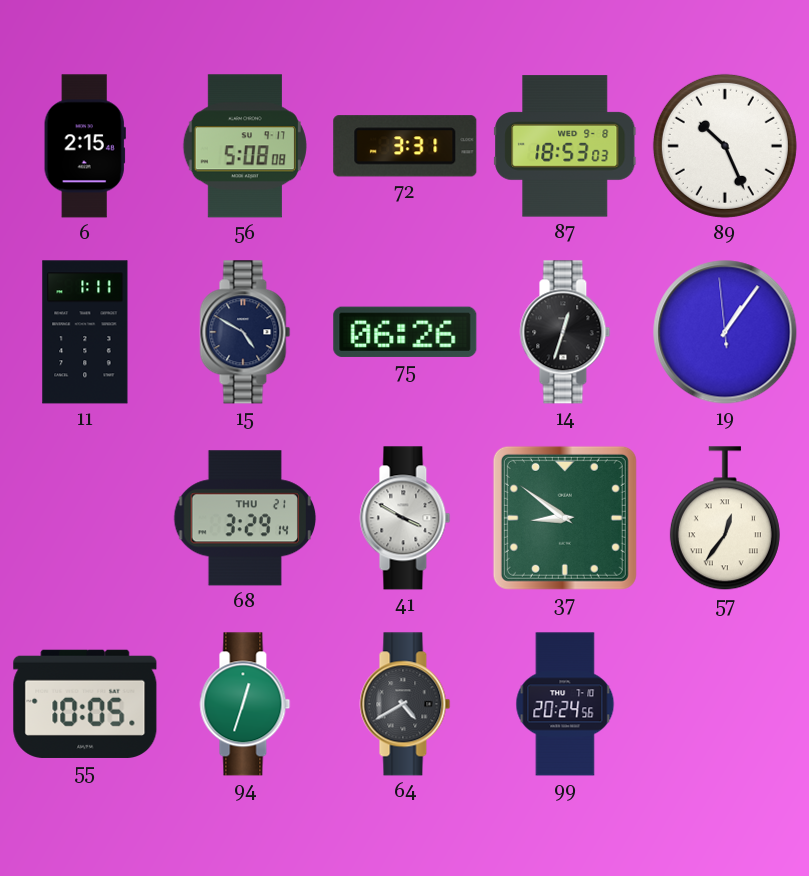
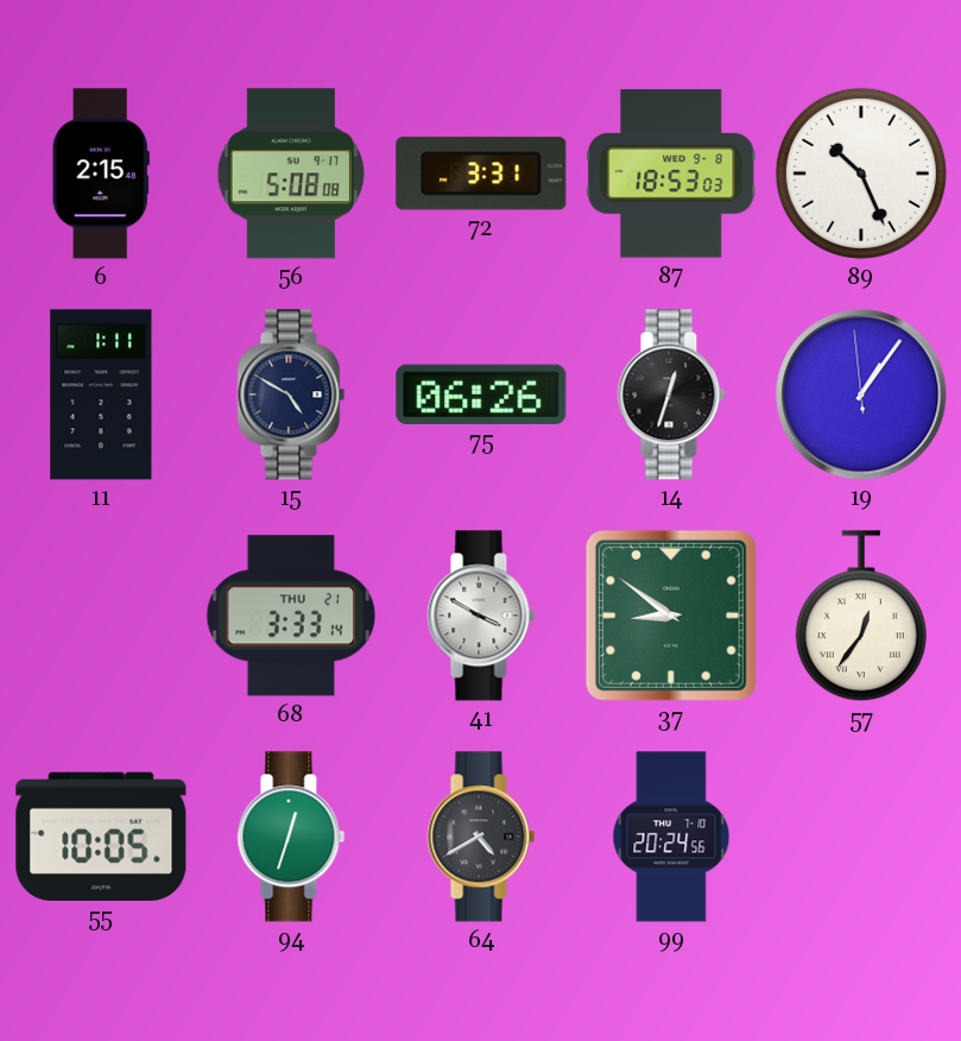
68: 3:29 -> 3:33
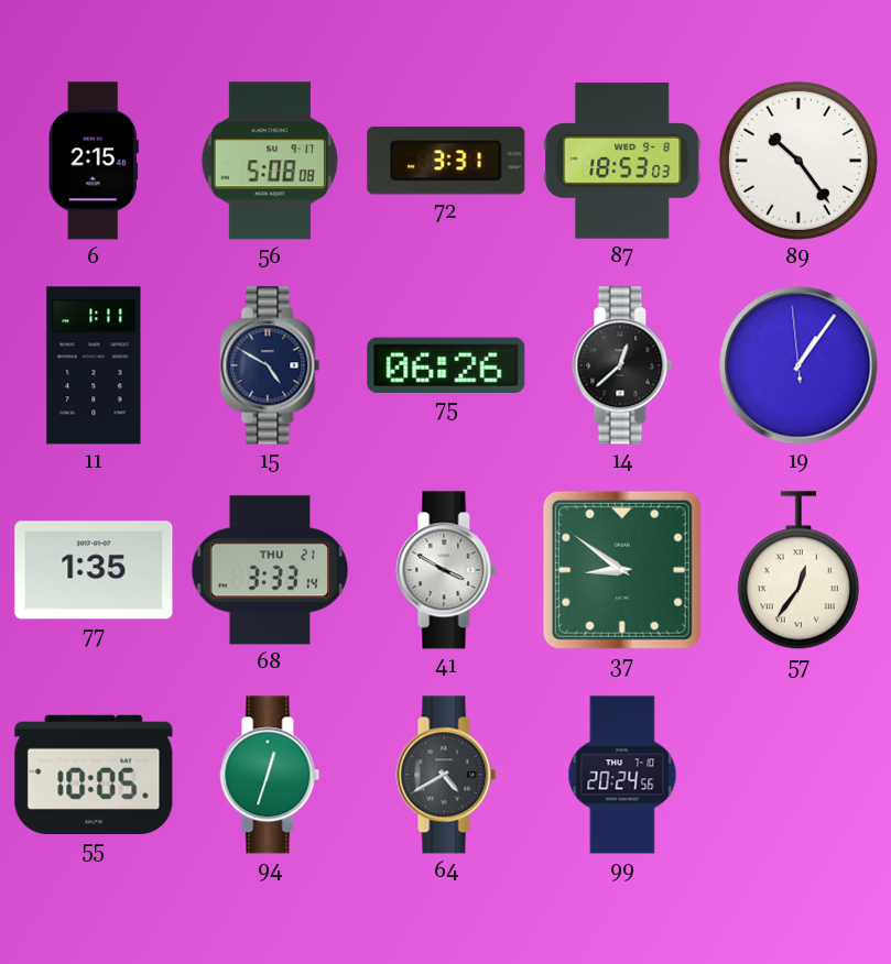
89: 10:26 -> 10:24
14: 12:33 -> 12:38
77: none -> 1:35
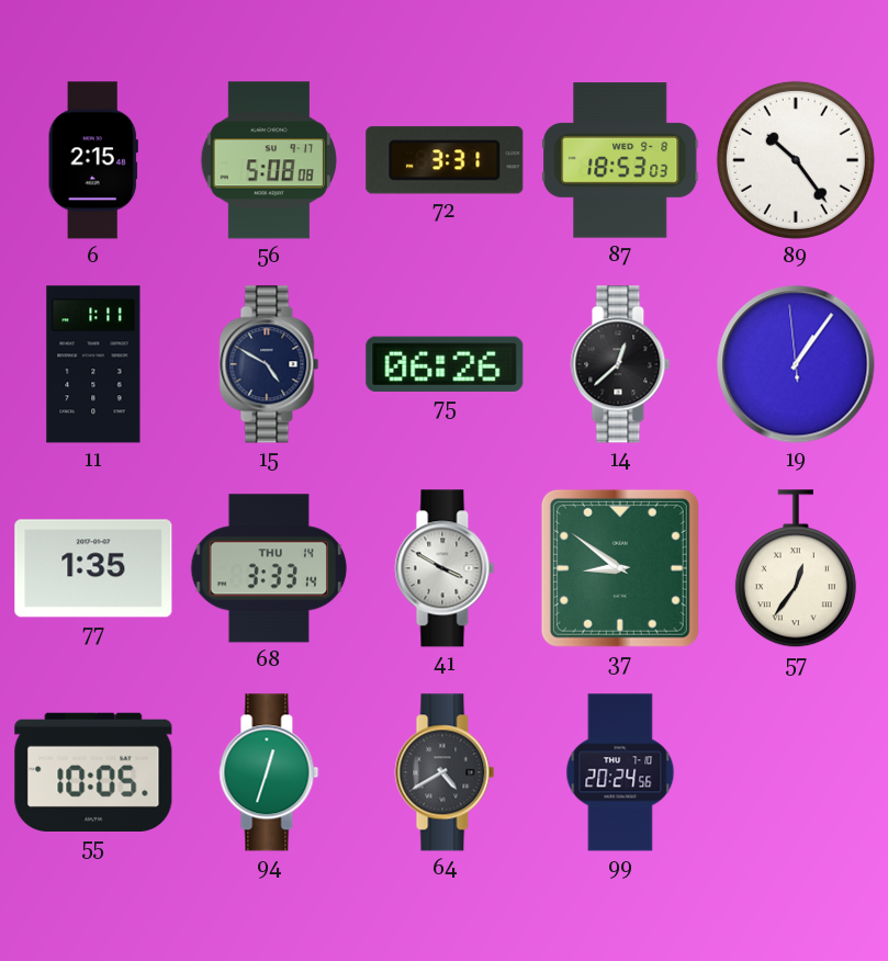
68 date: THU 21 -> THU 14
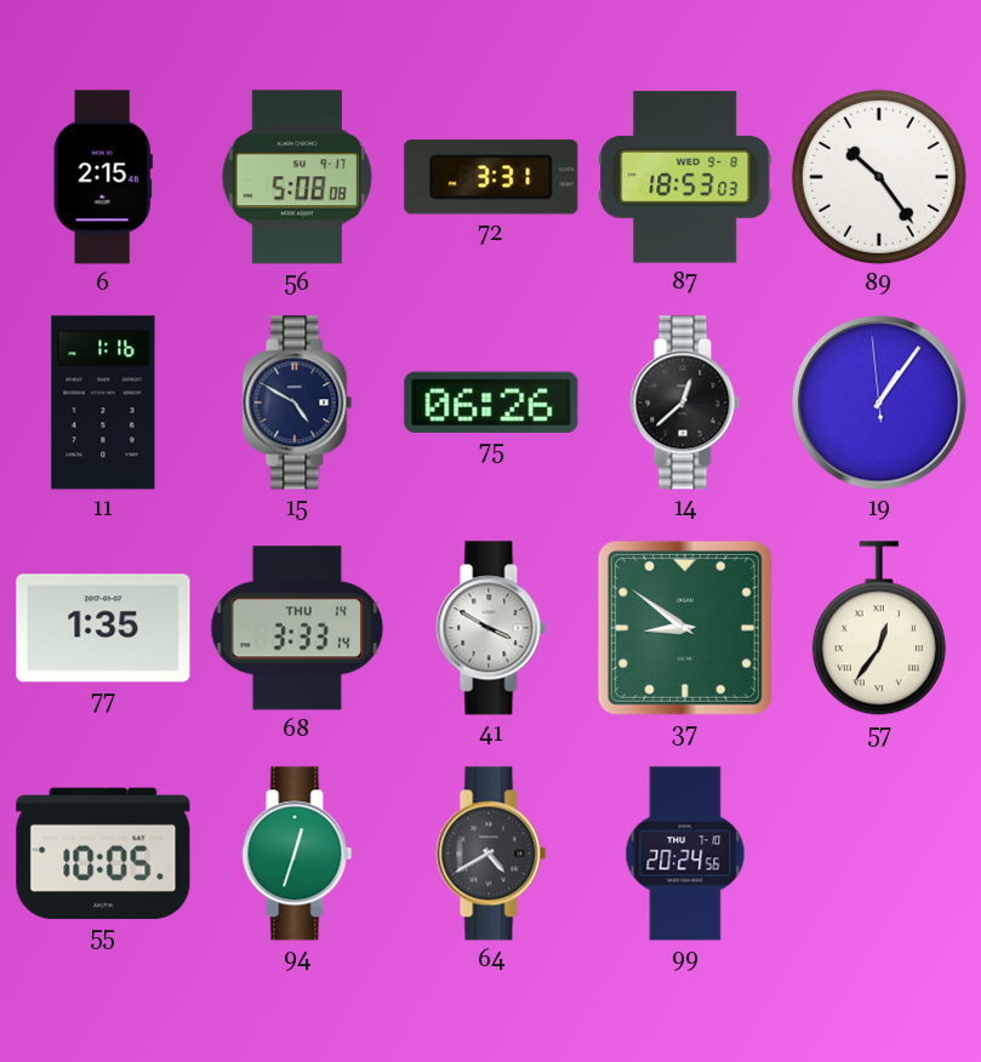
11: 1:11 -> 1:16
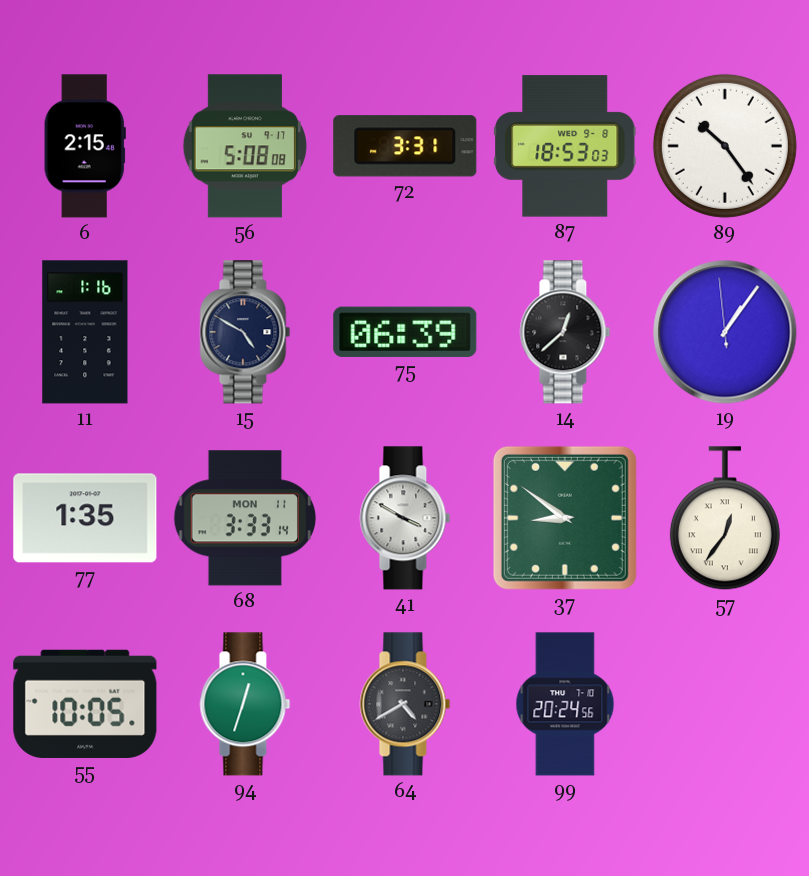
75: 06:26 -> 06:39
68 date: THU 14 -> MON 11
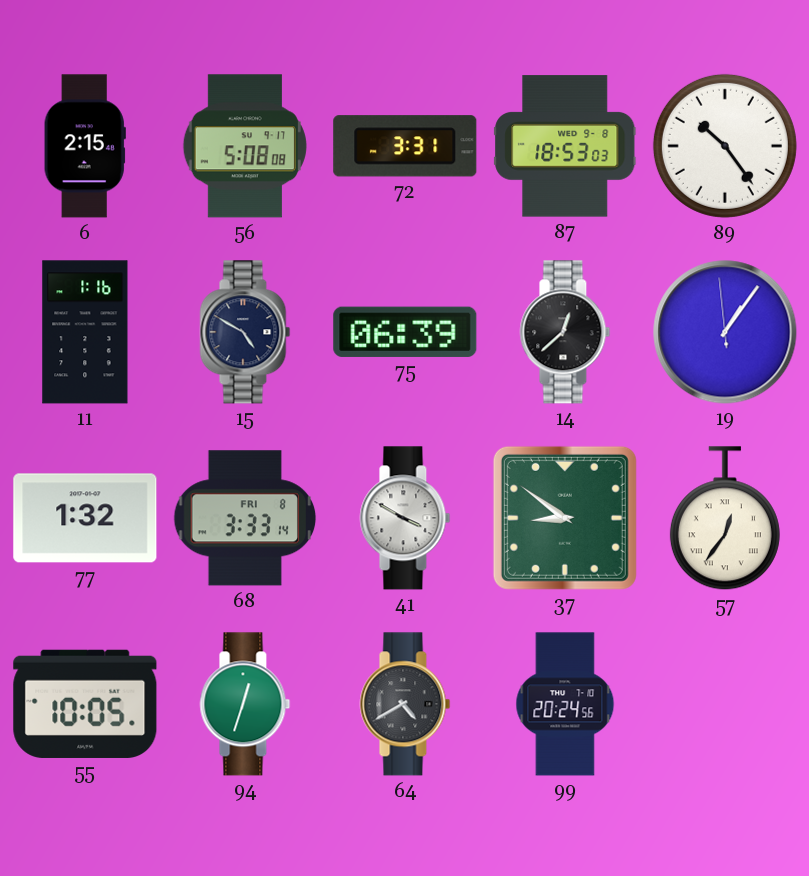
77: 1:35 -> 1:32
68 date: MON 11 -> FRI 8
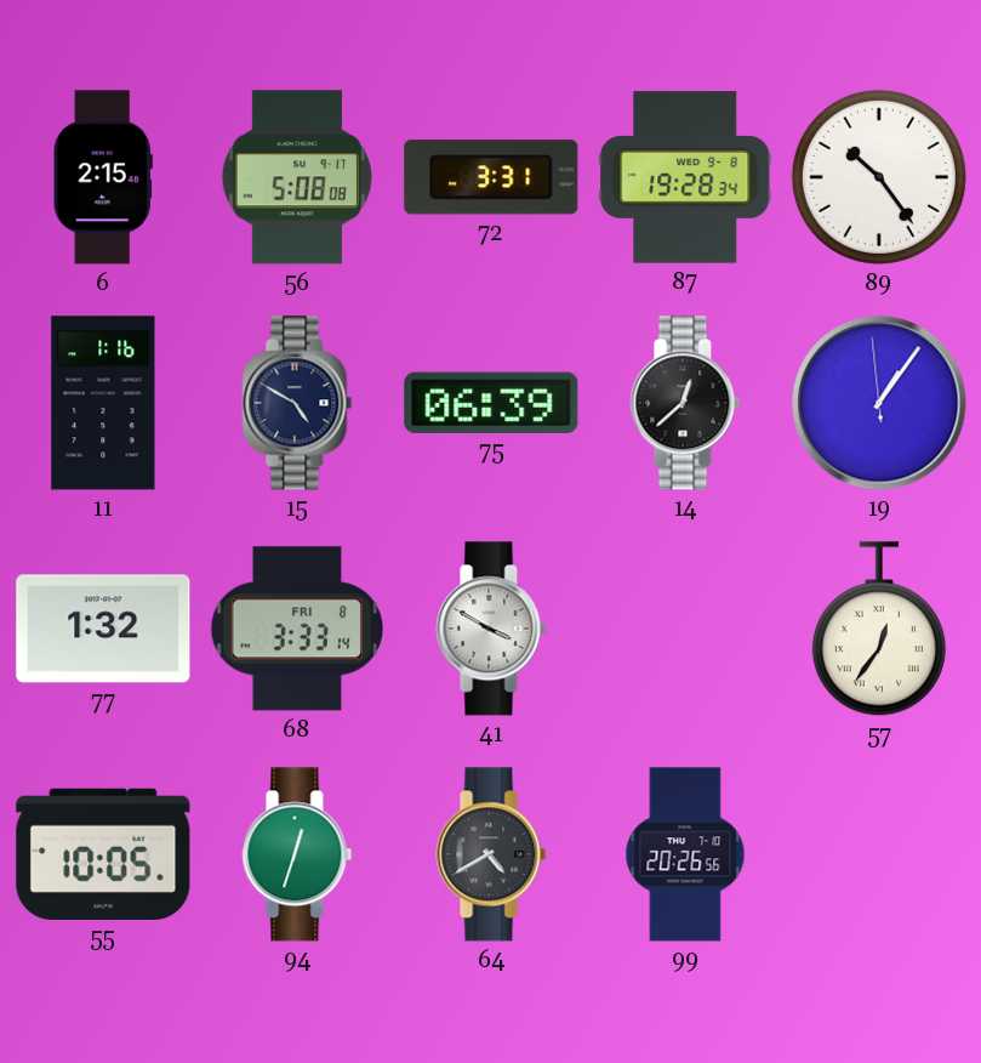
87: 18:53 -> 19:28
37: 8:51 -> none
99: 20:24 -> 20:26
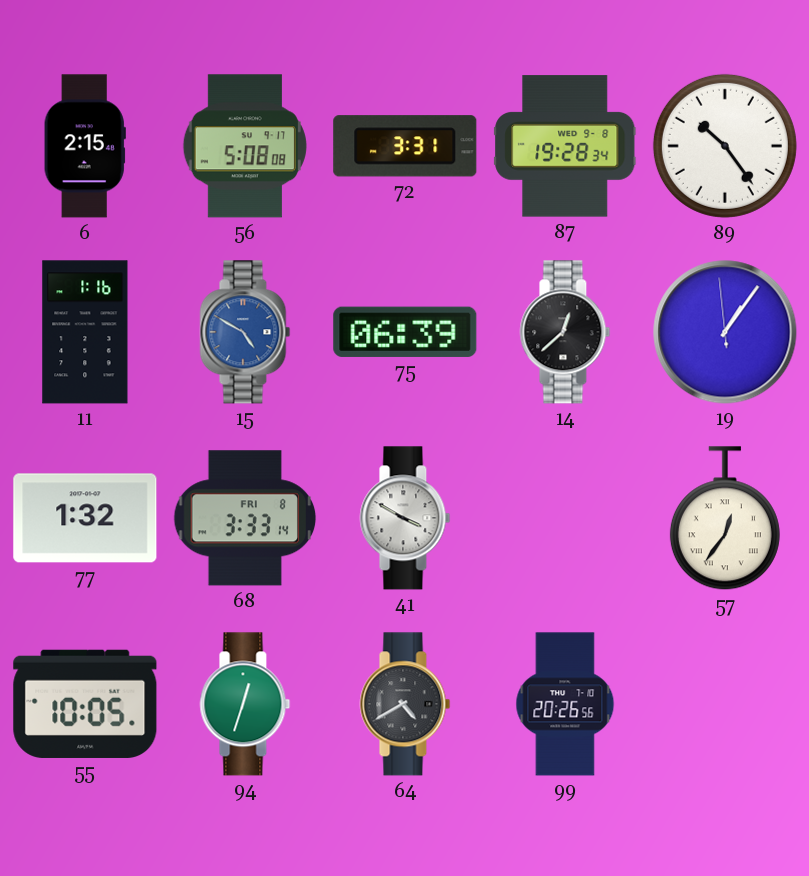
15 dial: navy -> blue
